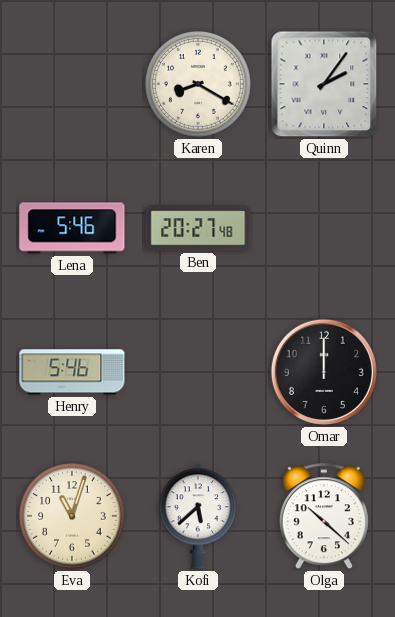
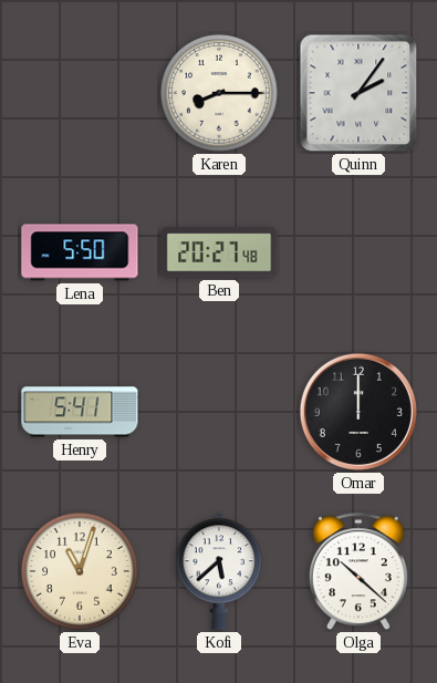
Karen: 8:20 -> 8:15
Lena: 5:46 -> 5:50
Henry: 5:46 -> 5:41
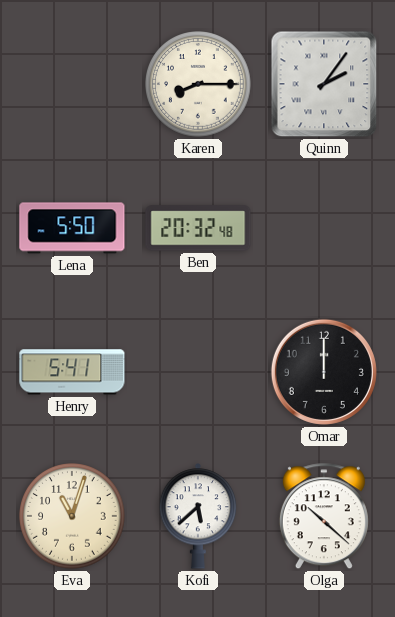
Ben: 20:27 -> 20:32
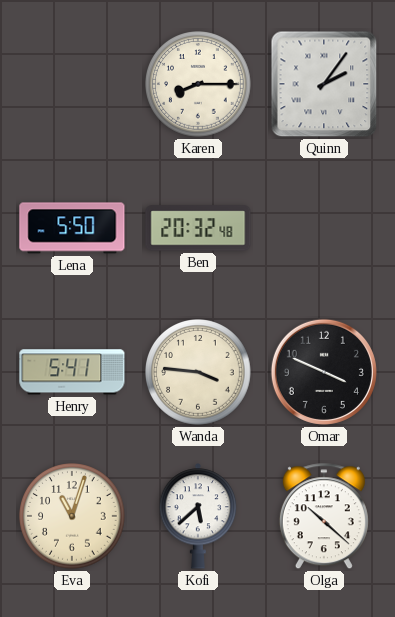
Wanda: none -> 3:46
Omar: 12:00 -> 3:49
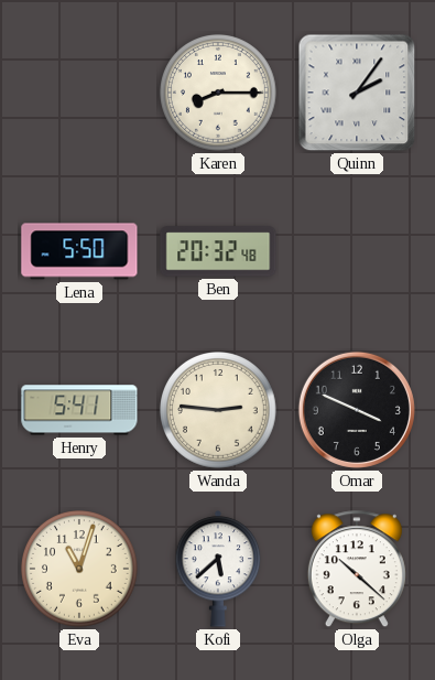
Wanda: 3:46 -> 2:46
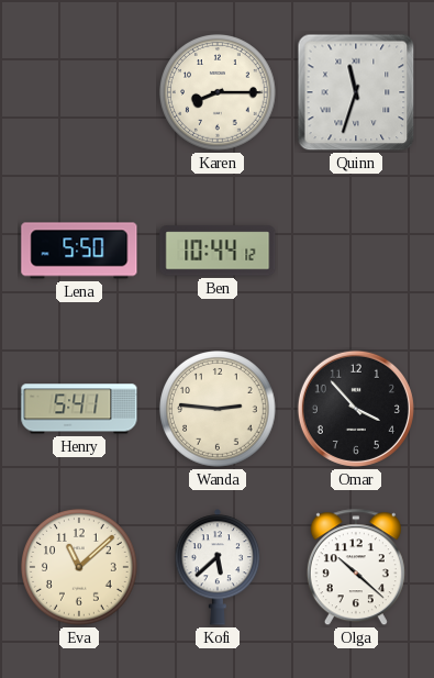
Quinn: 2:06 -> 11:33
Ben: 20:32 -> 10:44
Omar: 3:49 -> 3:53
Eva: 11:03 -> 11:08
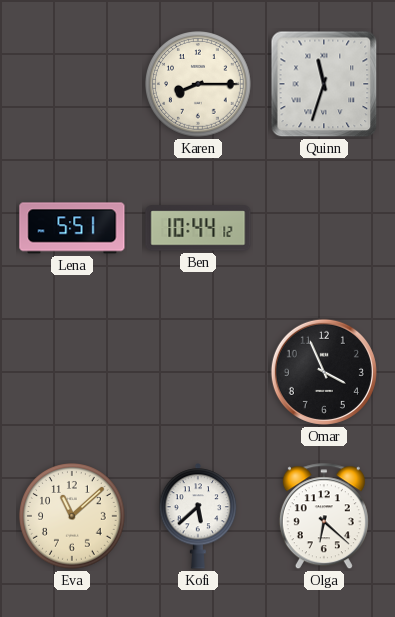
Lena: 5:50 -> 5:51
Henry: 5:41 -> none
Wanda: 2:46 -> none
Omar: 3:53 -> 3:56
Olga: 10:22 -> 6:22
